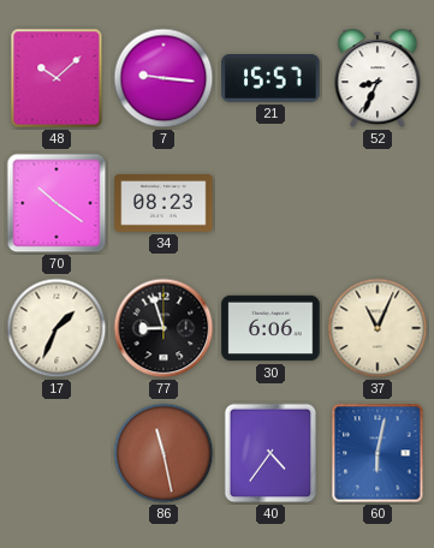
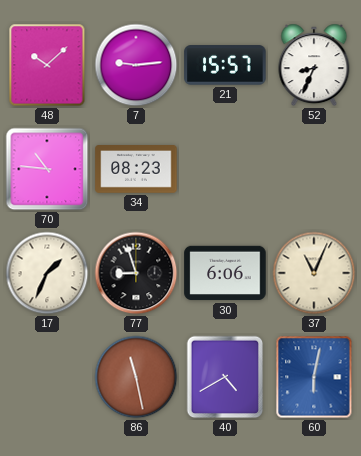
7: 9:16 -> 9:14
70: 10:21 -> 10:46
40: 4:36 -> 4:40
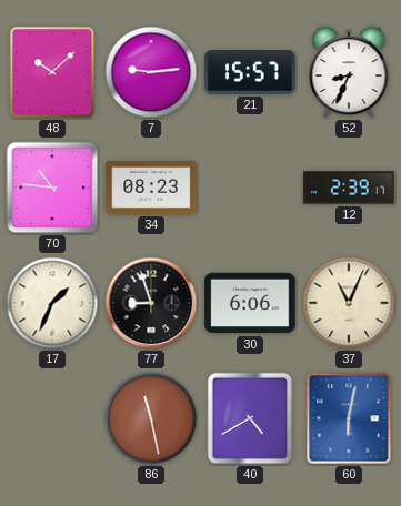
12: none -> 2:39
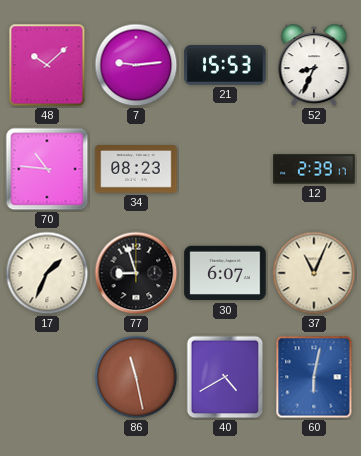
21: 15:57 -> 15:53
30: 6:06 -> 6:07
